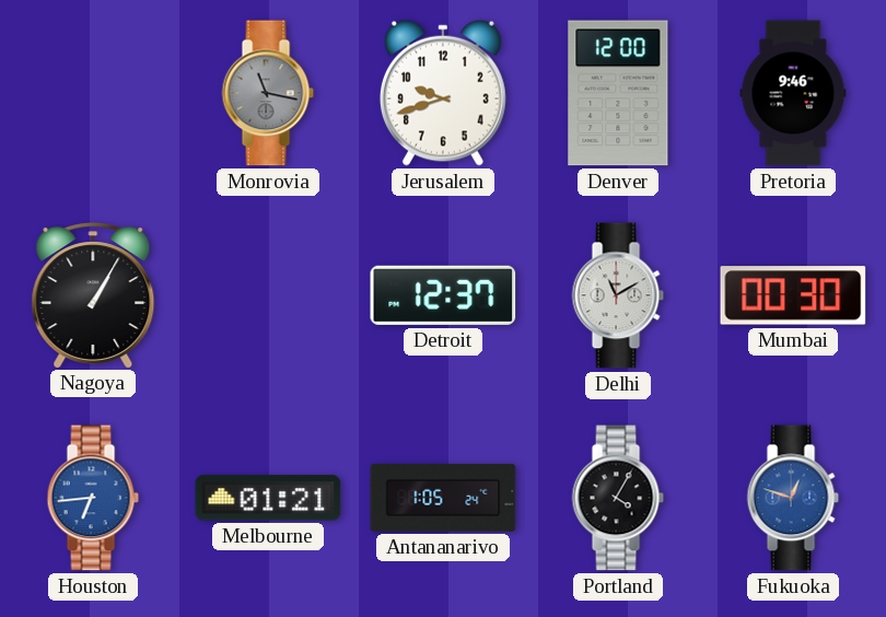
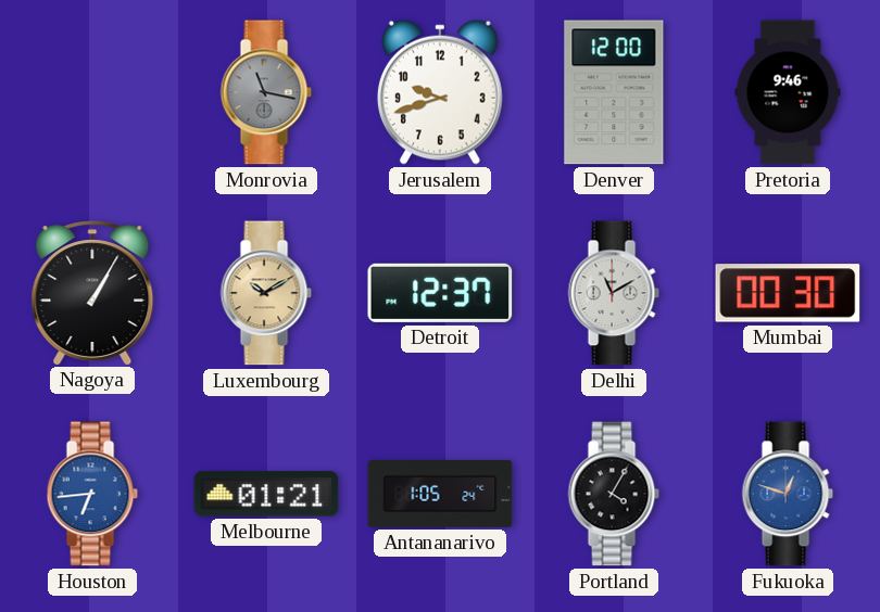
Luxembourg: none -> 10:10
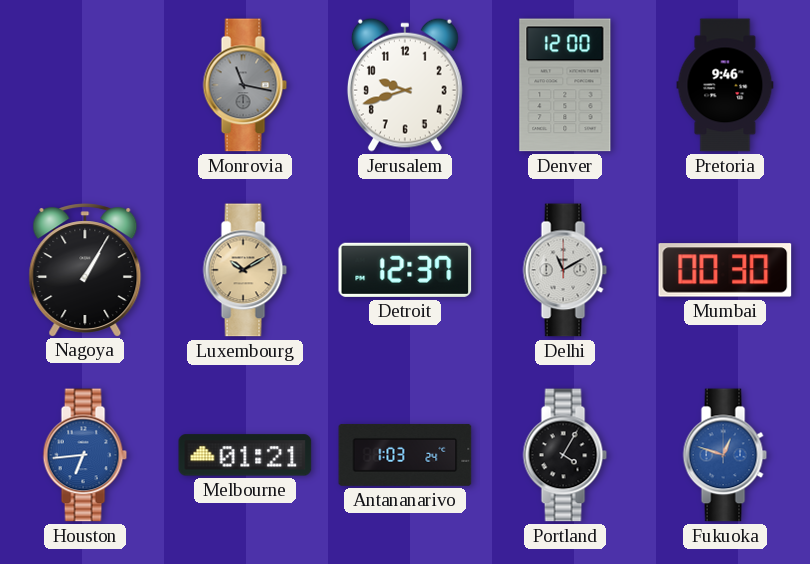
Antananarivo: 1:05 -> 1:03
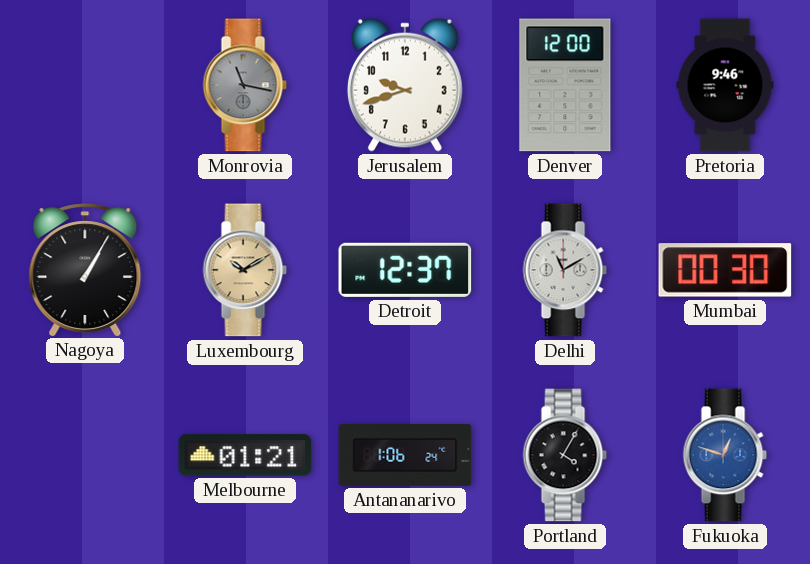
Houston: 6:44 -> none
Antananarivo: 1:03 -> 1:06
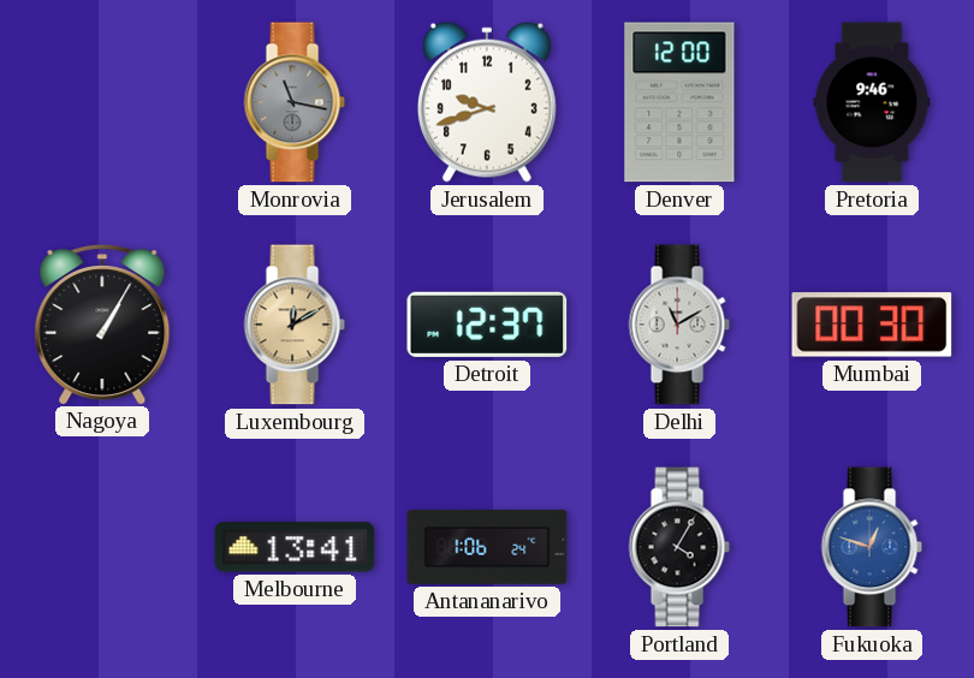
Luxembourg: 10:10 -> 12:10
Melbourne: 01:21 -> 13:41
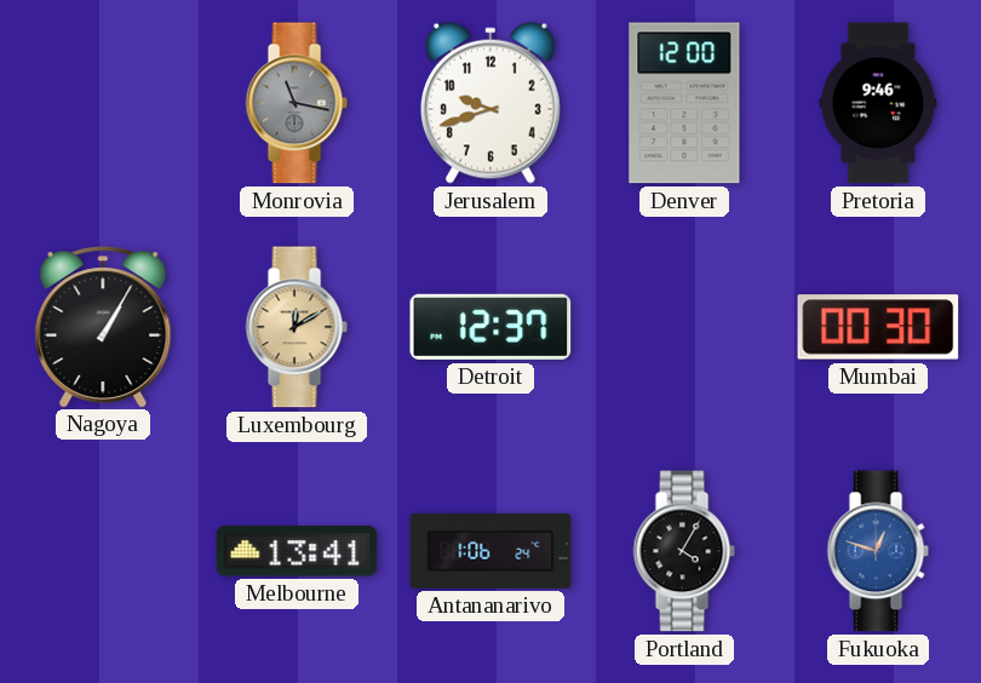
Delhi: 11:10 -> none
